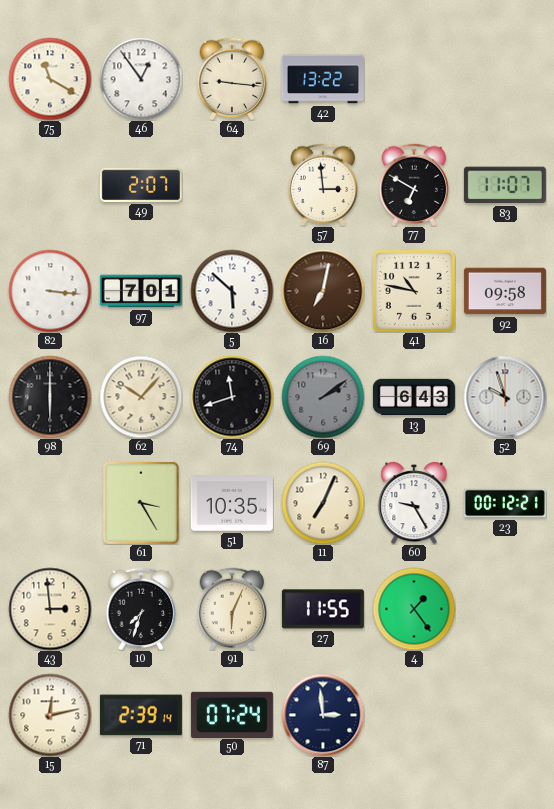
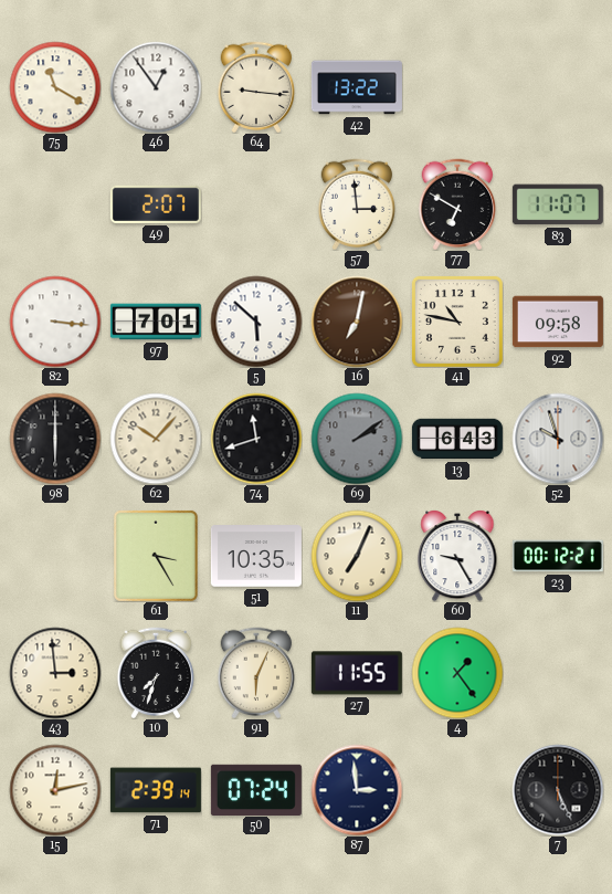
7: none -> 5:26
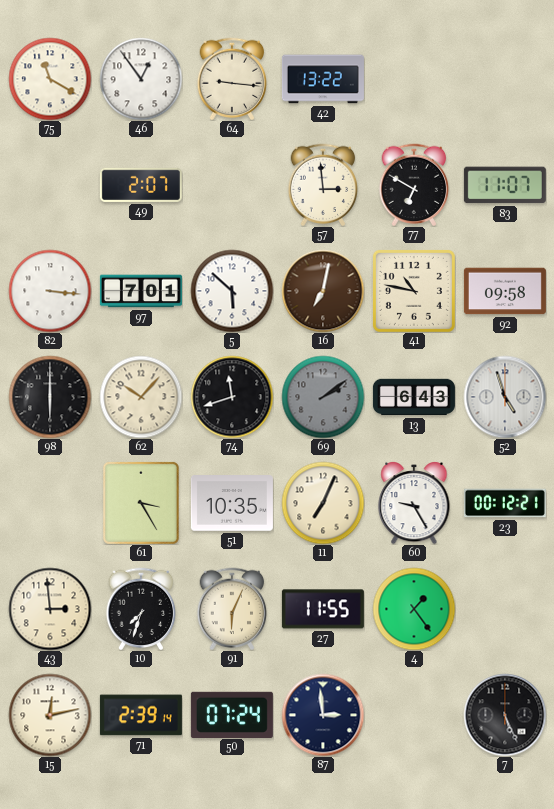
52: 9:57 -> 4:57
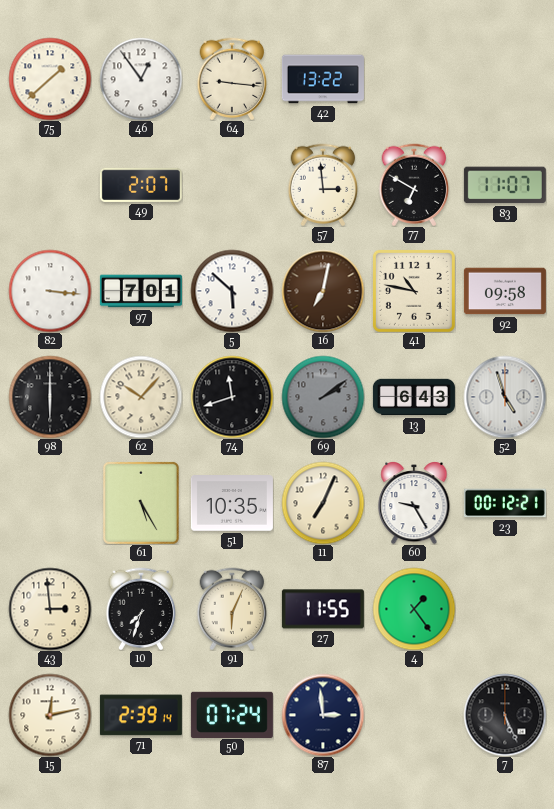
75: 11:20 -> 1:38
61: 3:25 -> 5:25
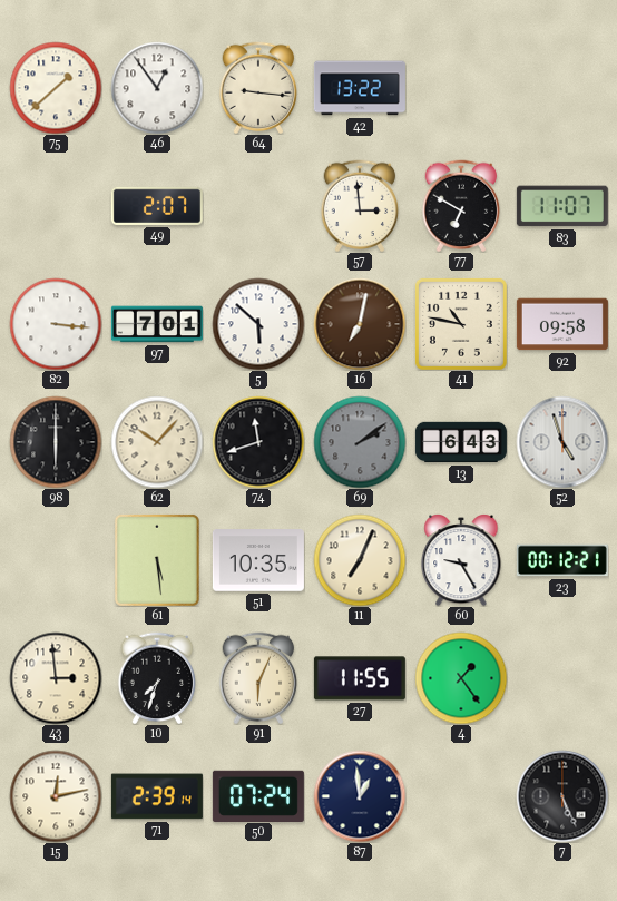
61: 5:25 -> 5:29
87: 2:59 -> 12:59
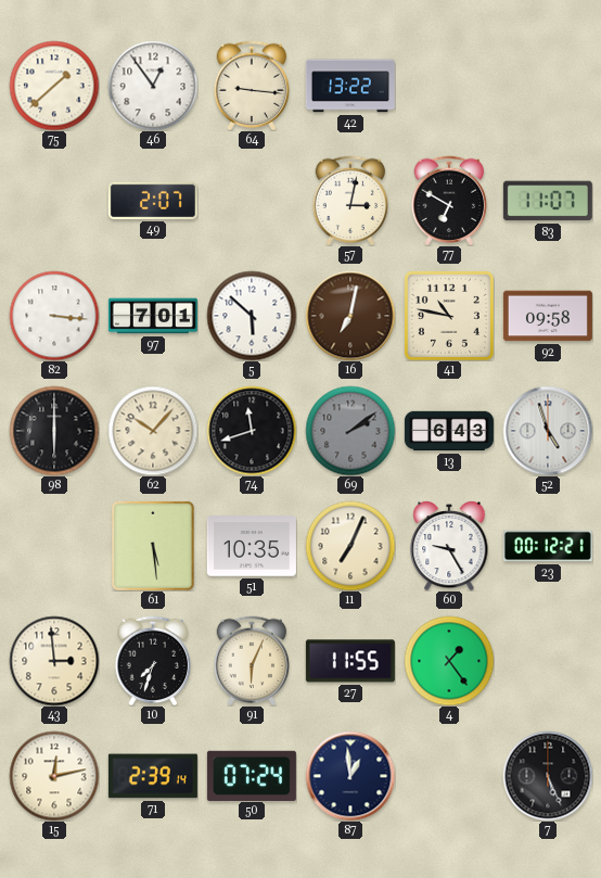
57: 2:59 -> 3:02
